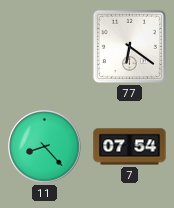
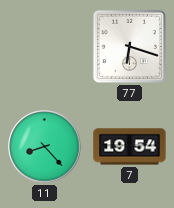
77: 6:21 -> 6:18
7: 07:54 -> 19:54
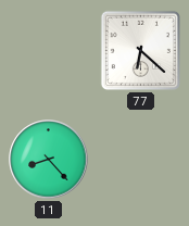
77: 6:18 -> 6:22
7: 19:54 -> none
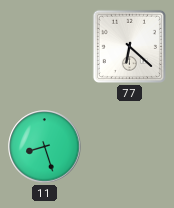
11: 8:23 -> 8:27
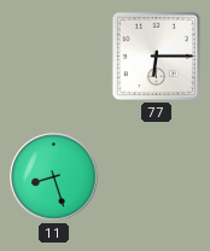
77: 6:22 -> 6:15
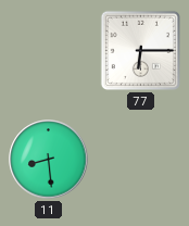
11: 8:27 -> 8:29
